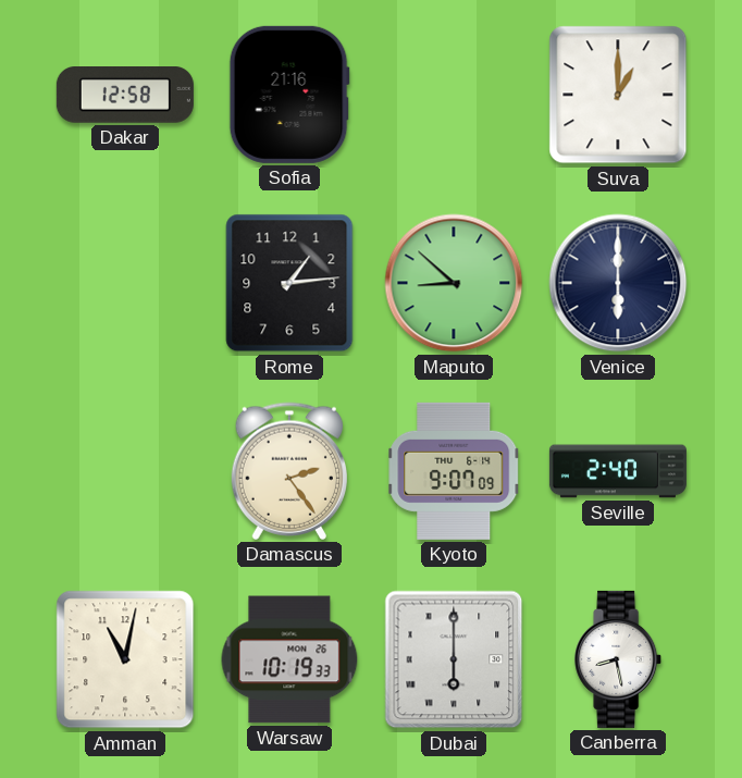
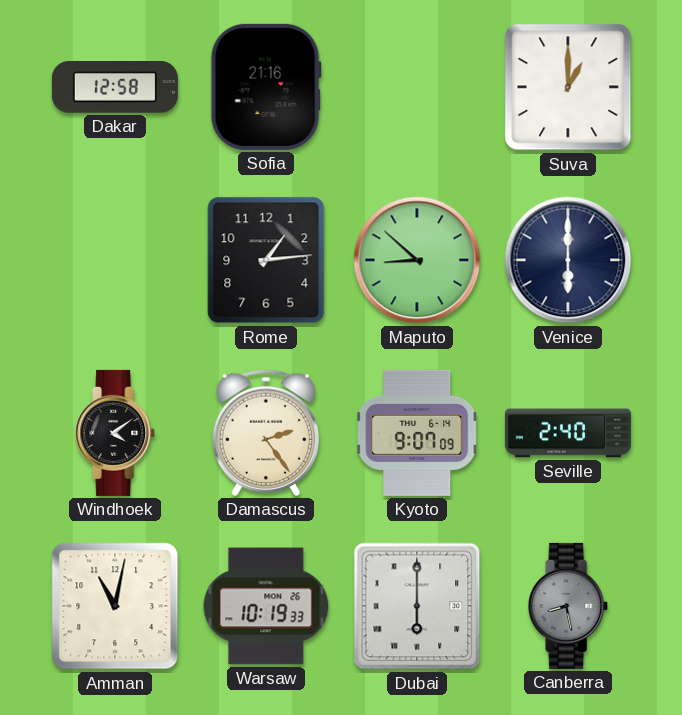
Windhoek: none -> 4:09
Canberra dial: white -> grey
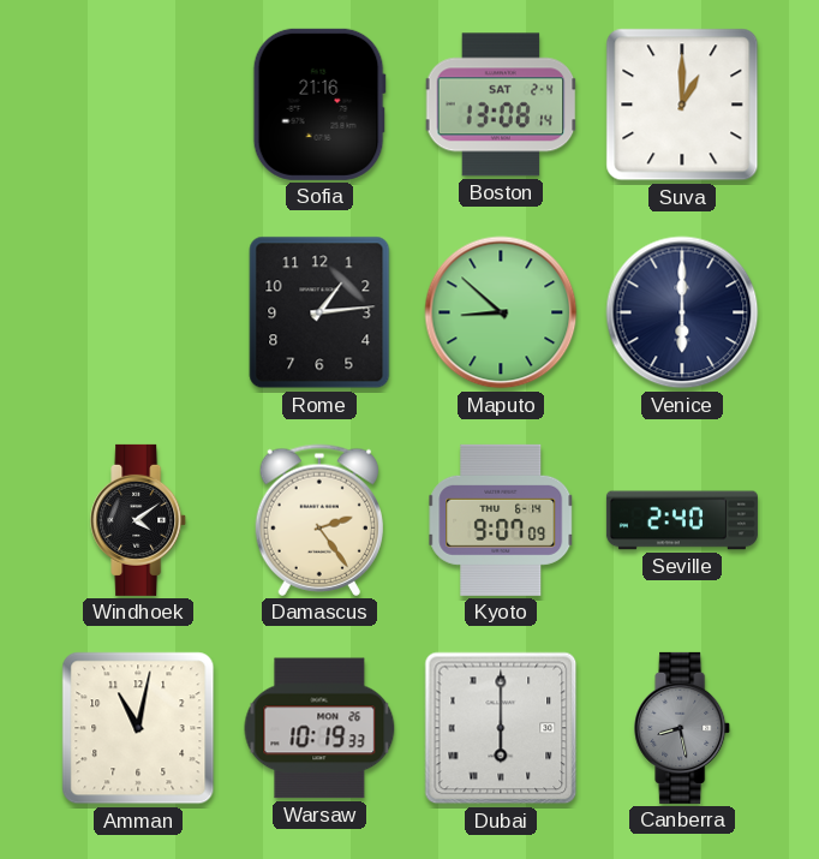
Dakar: 12:58 -> none
Boston: none -> 13:08
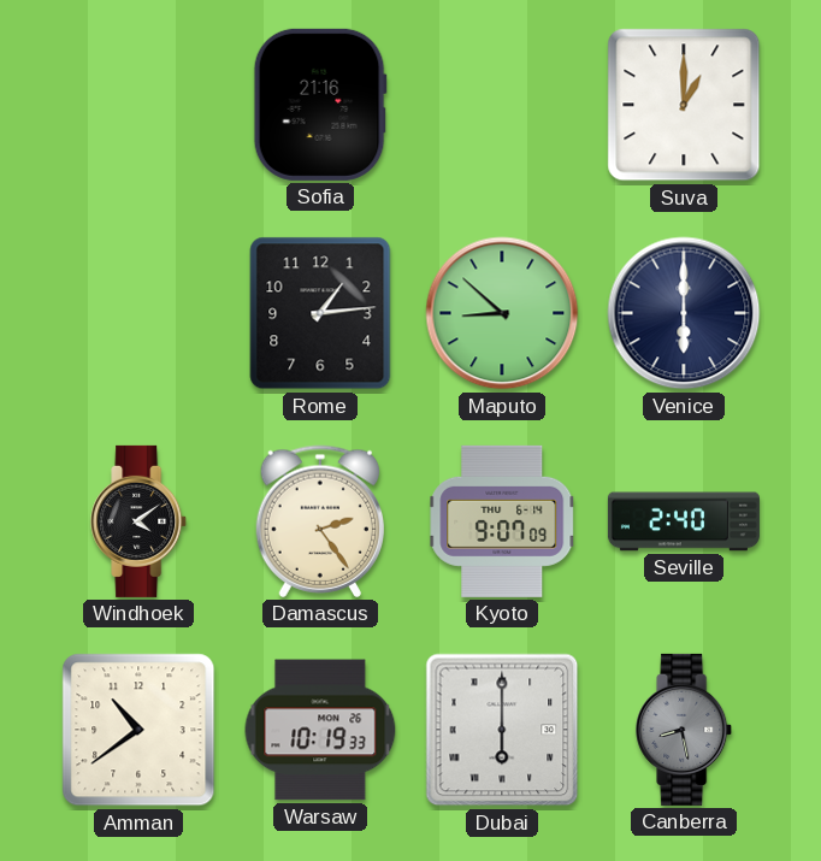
Boston: 13:08 -> none
Amman: 11:02 -> 10:39
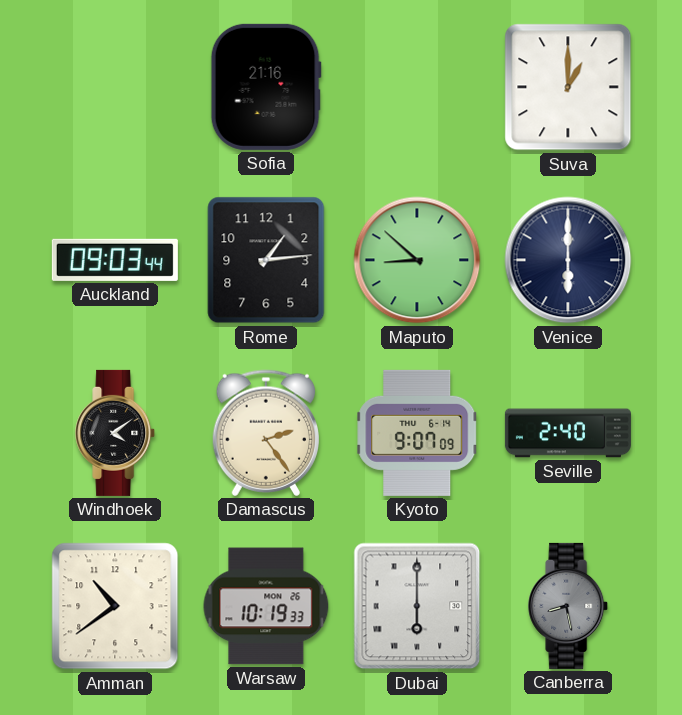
Auckland: none -> 09:03
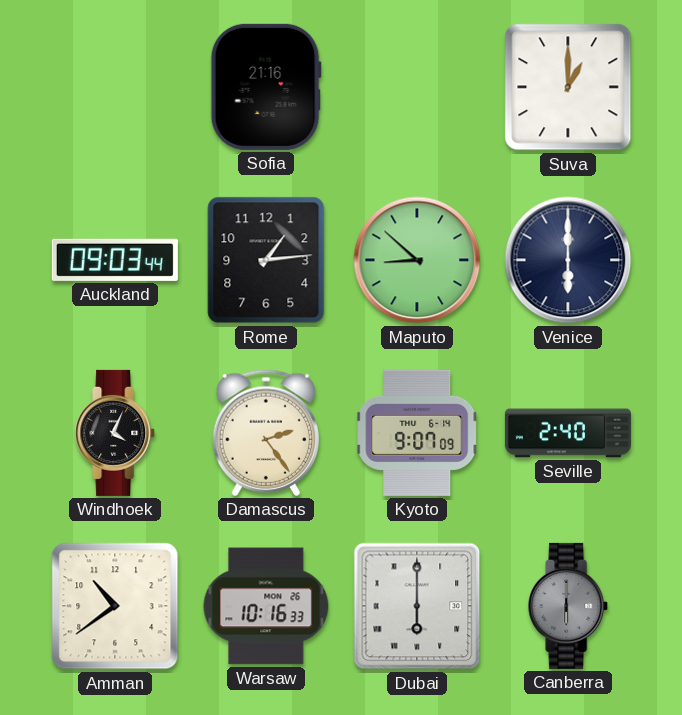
Windhoek: 4:09 -> 4:04
Warsaw: 10:19 -> 10:16
Canberra: 8:28 -> 6:00
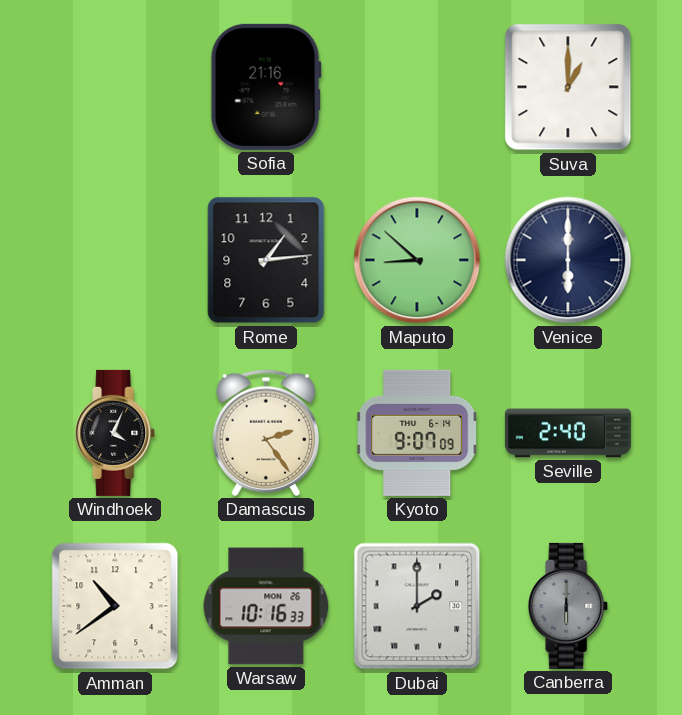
Auckland: 09:03 -> none
Dubai: 6:00 -> 2:00
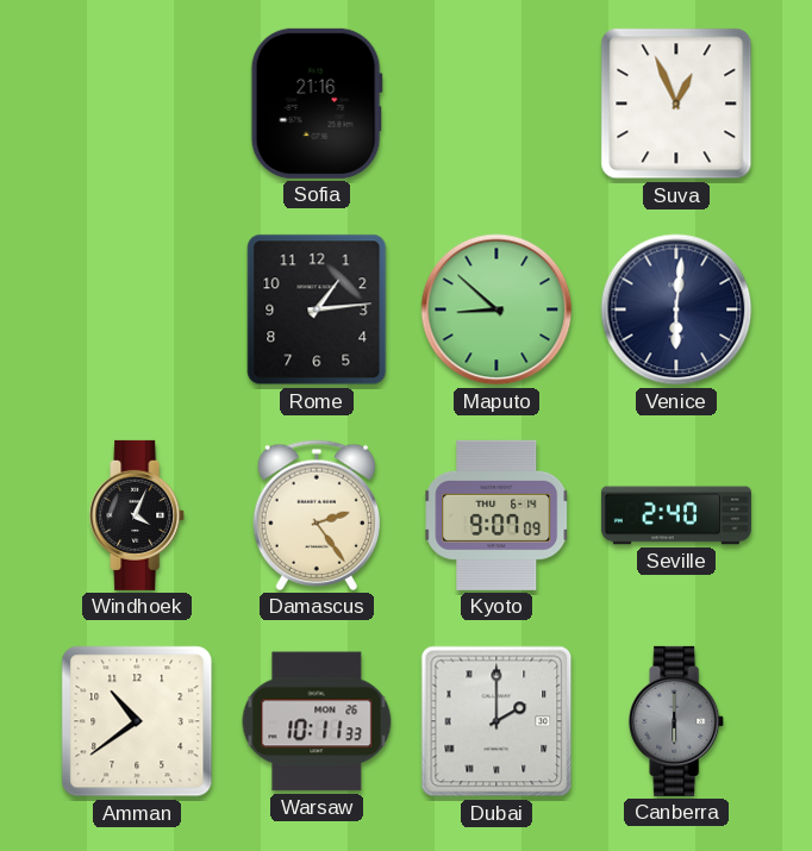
Suva: 1:00 -> 12:56
Venice: 6:00 -> 6:01
Warsaw: 10:16 -> 10:11
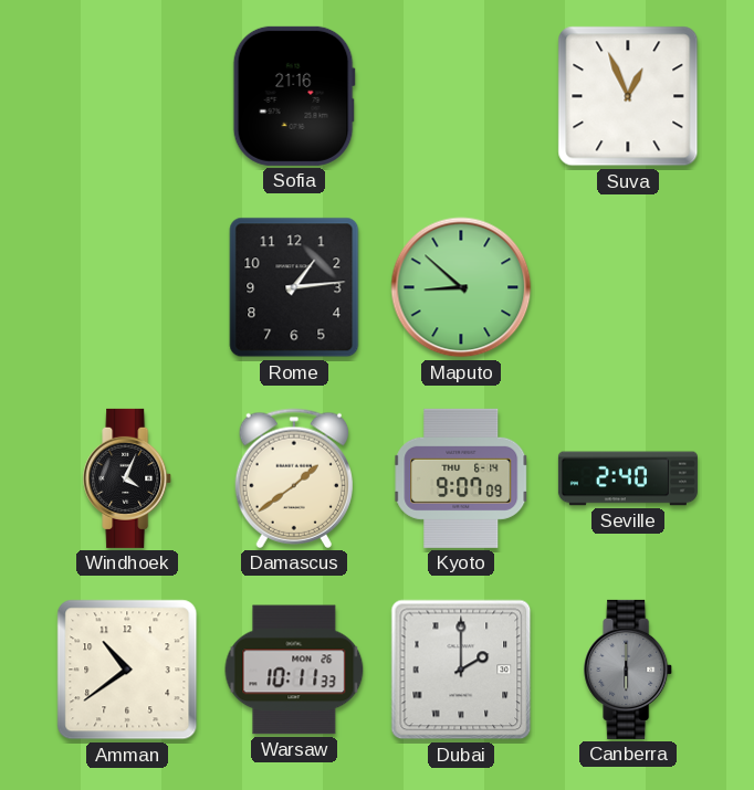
Venice: 6:01 -> none
Damascus: 2:24 -> 1:39
